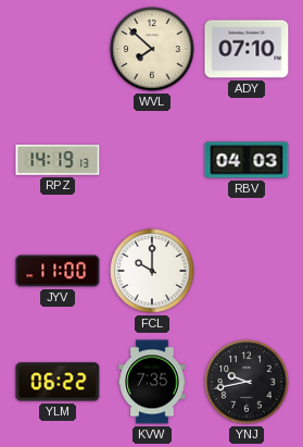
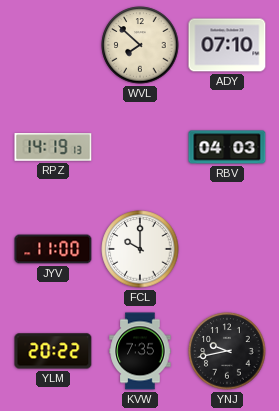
YLM: 06:22 -> 20:22
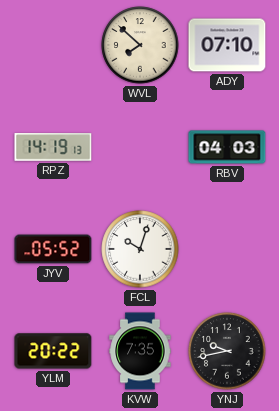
JYV: 11:00 -> 05:52
FCL: 10:00 -> 10:03
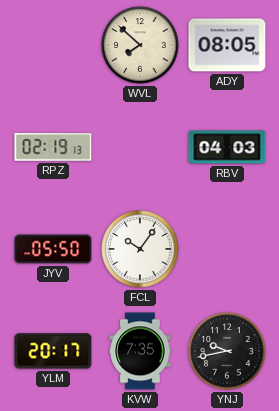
ADY: 07:10 -> 08:05
RPZ: 14:19 -> 02:19
JYV: 05:52 -> 05:50
FCL: 10:03 -> 10:06
YLM: 20:22 -> 20:17
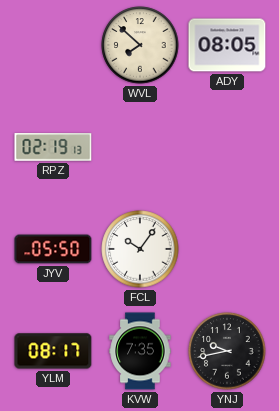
RBV: 04:03 -> none
YLM: 20:17 -> 08:17
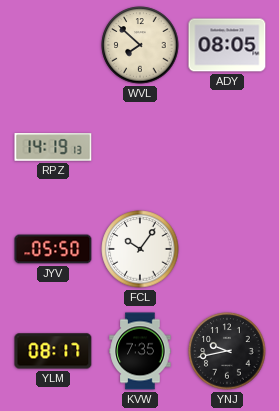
RPZ: 02:19 -> 14:19
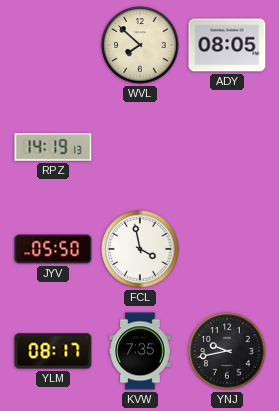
FCL: 10:06 -> 3:58
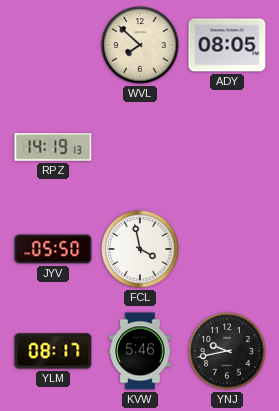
KVW: 7:35 -> 5:46
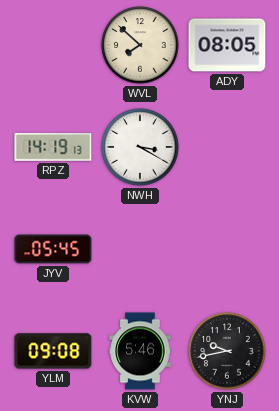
NWH: none -> 3:20
JYV: 05:50 -> 05:45
FCL: 3:58 -> none
YLM: 08:17 -> 09:08
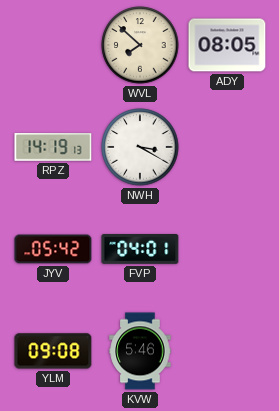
JYV: 05:45 -> 05:42
FVP: none -> 04:01
YNJ: 9:43 -> none
